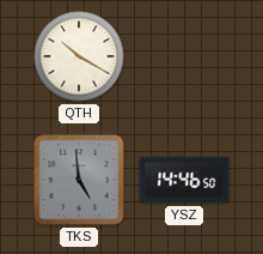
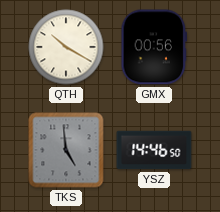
GMX: none -> 00:56
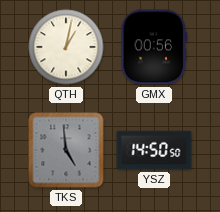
QTH: 10:20 -> 1:02
YSZ: 14:46 -> 14:50
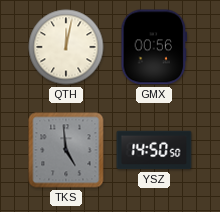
QTH: 1:02 -> 12:02
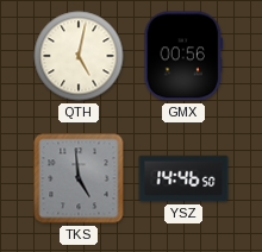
QTH: 12:02 -> 5:02
YSZ: 14:50 -> 14:46
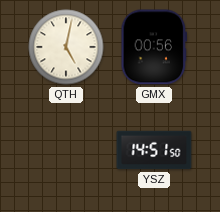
TKS: 4:59 -> none
YSZ: 14:46 -> 14:51
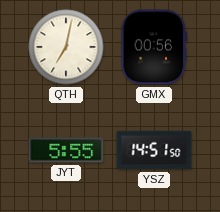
QTH: 5:02 -> 7:02
JYT: none -> 5:55
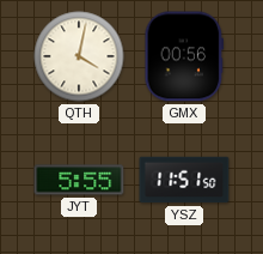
QTH: 7:02 -> 4:02
YSZ: 14:51 -> 11:51
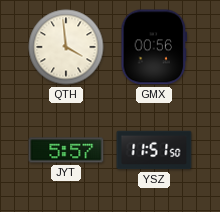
QTH: 4:02 -> 3:59
JYT: 5:55 -> 5:57
